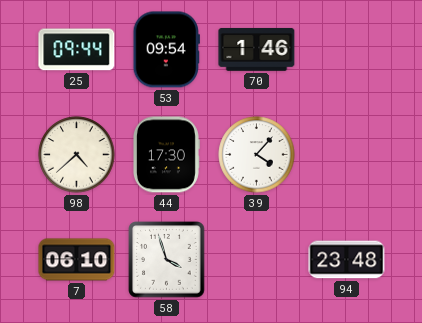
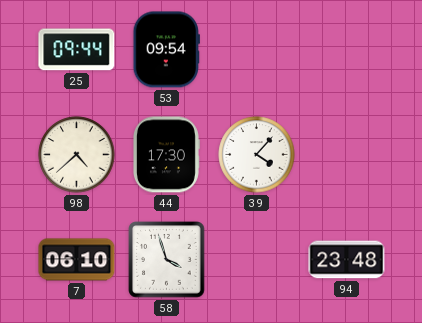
70: 1:46 -> none
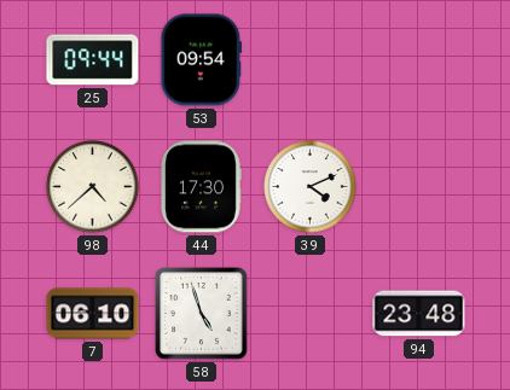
39: 4:07 -> 4:11
58: 3:57 -> 4:57
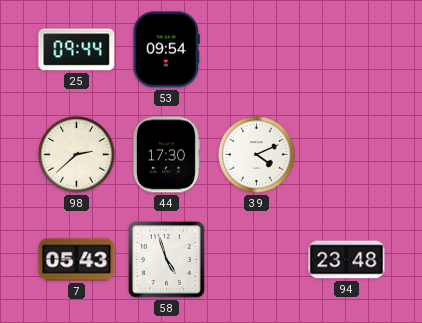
98: 4:38 -> 2:38
7: 06:10 -> 05:43
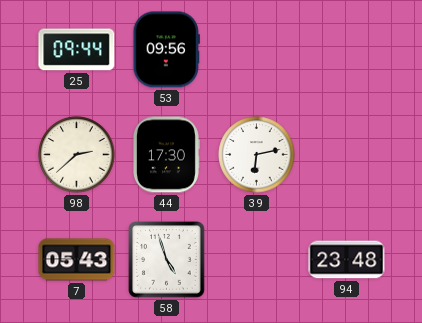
53: 09:54 -> 09:56
39: 4:11 -> 6:13
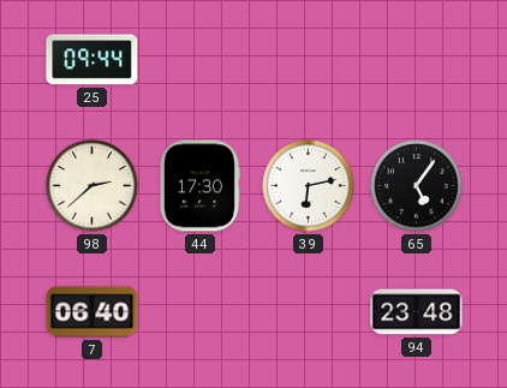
53: 09:56 -> none
65: none -> 5:06
7: 05:43 -> 06:40
58: 4:57 -> none
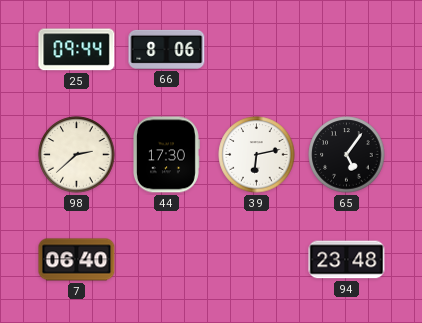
66: none -> 8:06
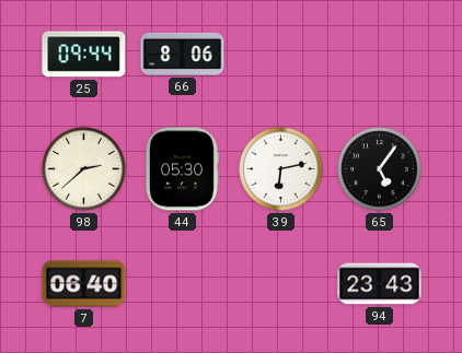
44: 17:30 -> 05:30
94: 23:48 -> 23:43
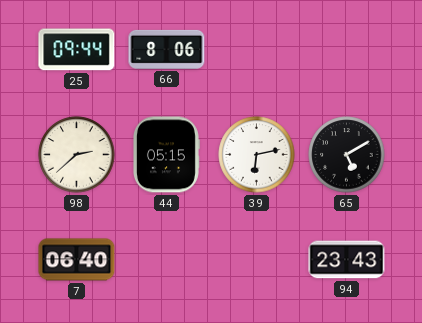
44: 05:30 -> 05:15
65: 5:06 -> 5:10
